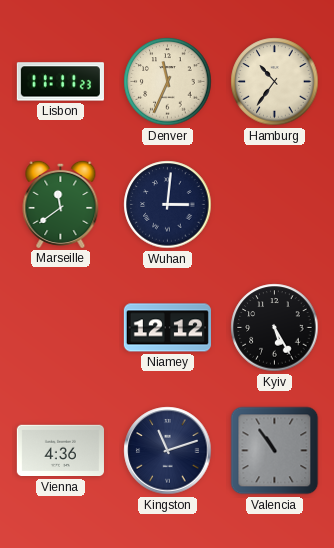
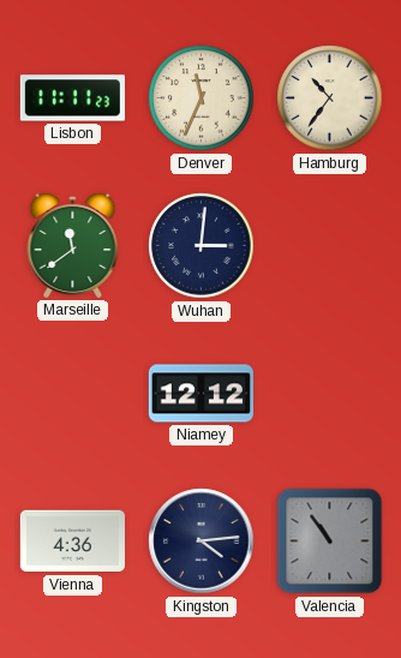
Kyiv: 5:25 -> none
Kingston: 11:12 -> 4:14
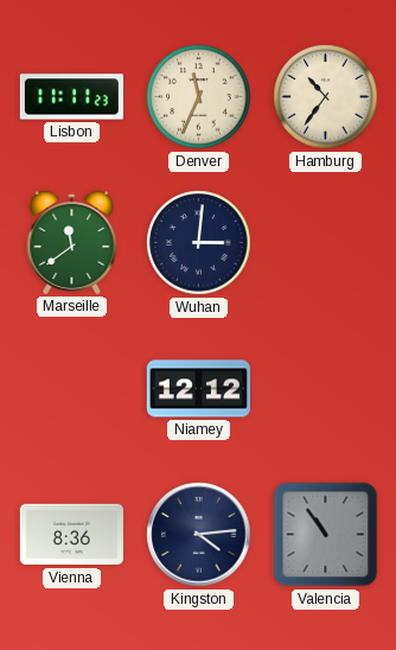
Vienna: 4:36 -> 8:36
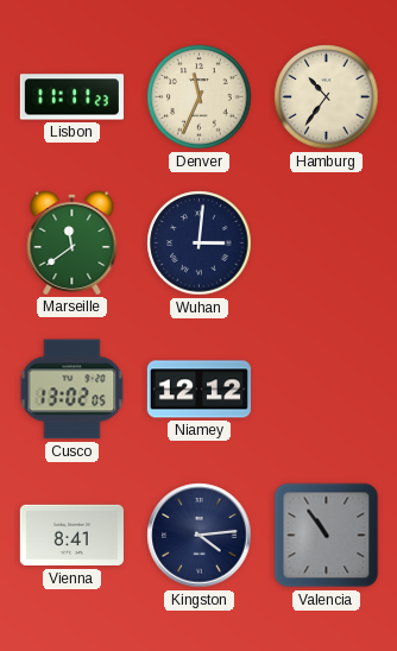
Cusco: none -> 13:02
Vienna: 8:36 -> 8:41
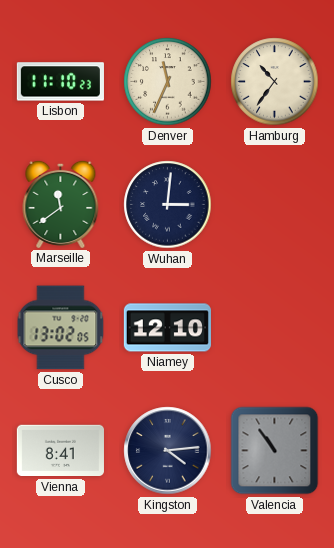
Lisbon: 11:11 -> 11:10
Niamey: 12:12 -> 12:10
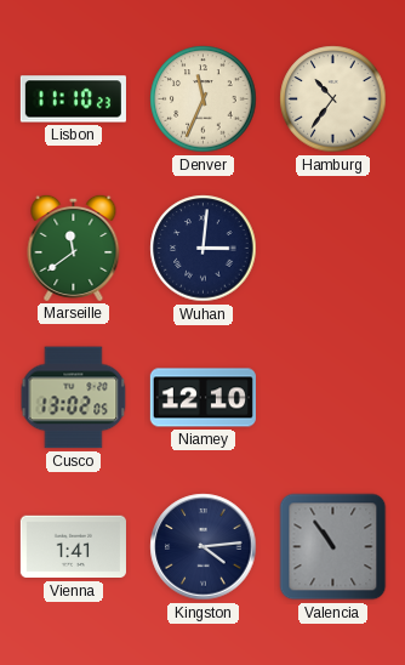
Vienna: 8:41 -> 1:41
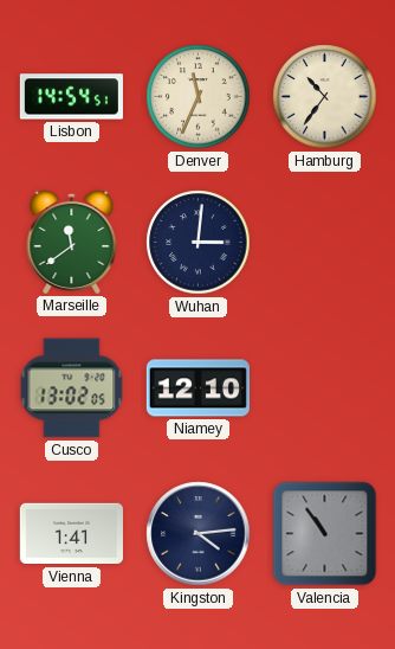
Lisbon: 11:10 -> 14:54
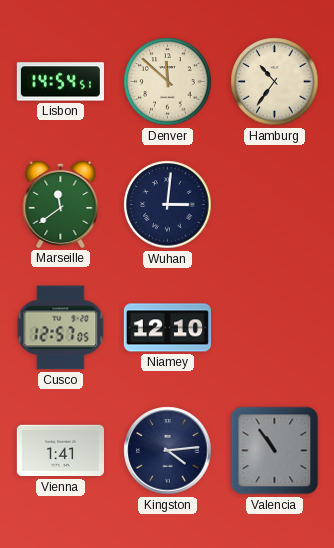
Denver: 11:34 -> 11:52
Cusco: 13:02 -> 12:57
